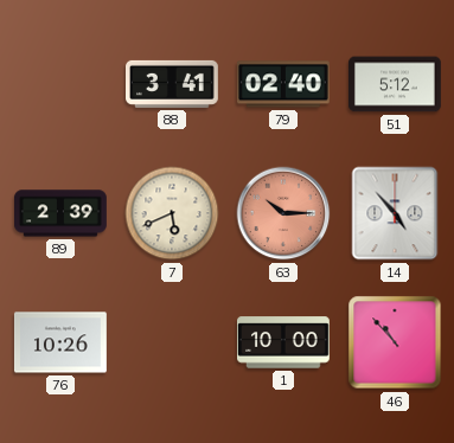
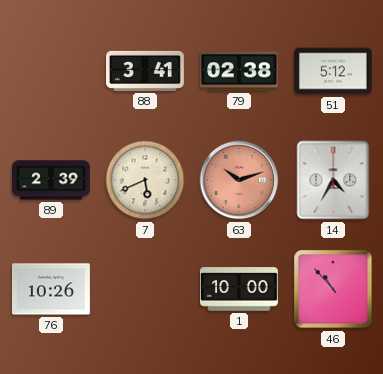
79: 02:40 -> 02:38
63: 10:15 -> 10:12
14: 4:53 -> 4:35
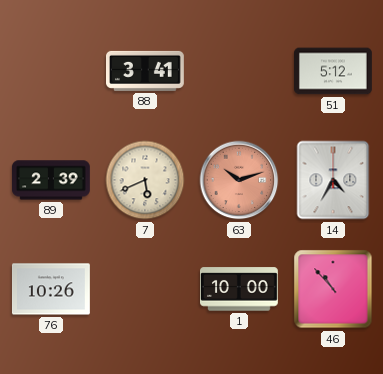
79: 02:38 -> none
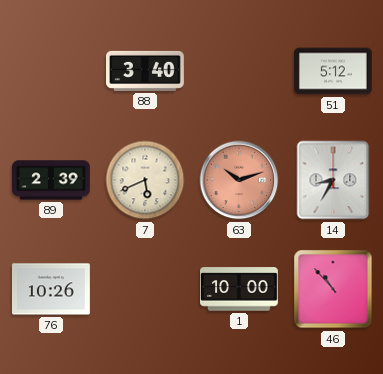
88: 3:41 -> 3:40
14: 4:35 -> 8:35
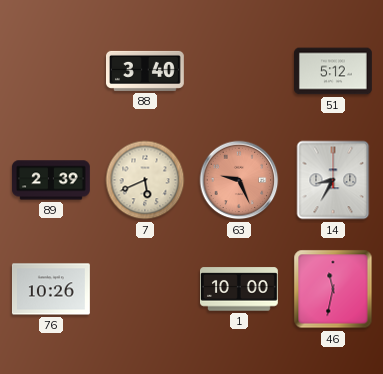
63: 10:12 -> 9:26
46: 10:53 -> 11:32
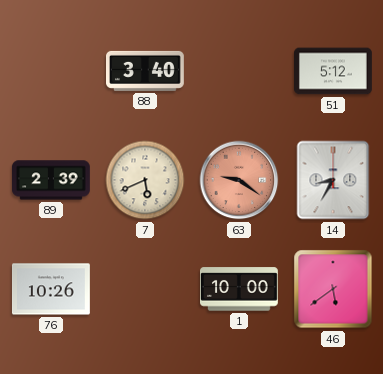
63: 9:26 -> 9:21
46: 11:32 -> 5:39
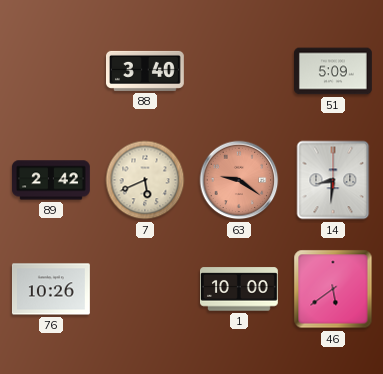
51: 5:12 -> 5:09
89: 2:39 -> 2:42
14: 8:35 -> 8:31
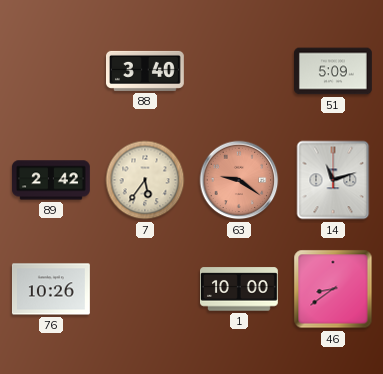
7: 5:41 -> 5:36
14: 8:31 -> 11:12
46: 5:39 -> 8:39
